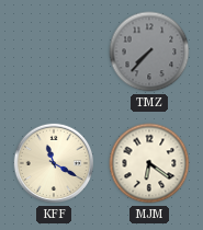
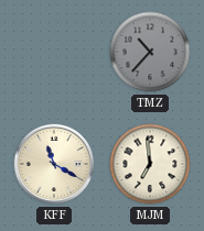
TMZ: 7:37 -> 10:37
MJM: 6:21 -> 6:59
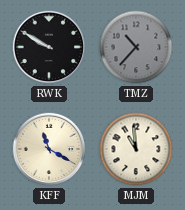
RWK: none -> 9:50
MJM: 6:59 -> 10:59
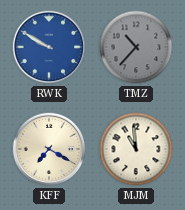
RWK dial: black -> blue
KFF: 11:20 -> 7:20
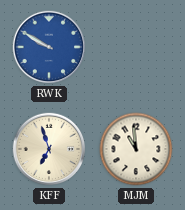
TMZ: 10:37 -> none
KFF: 7:20 -> 6:57
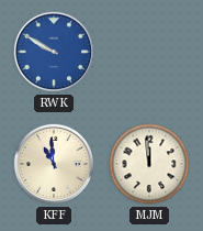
KFF: 6:57 -> 10:59
MJM: 10:59 -> 11:59
